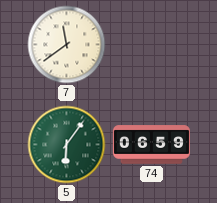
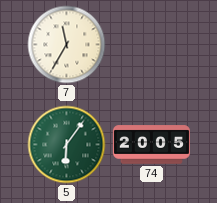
7: 11:39 -> 11:35
74: 06:59 -> 20:05
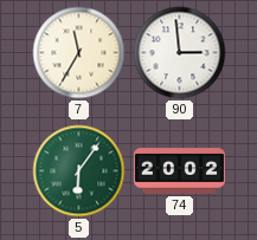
90: none -> 2:59
74: 20:05 -> 20:02
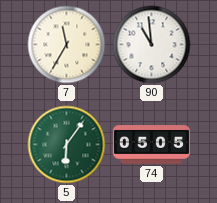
90: 2:59 -> 10:59
74: 20:02 -> 05:05
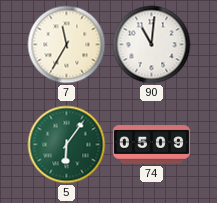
90: 10:59 -> 11:01
74: 05:05 -> 05:09
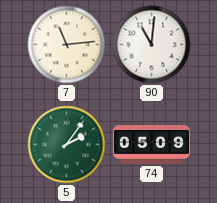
7: 11:35 -> 11:14
5: 6:06 -> 2:06
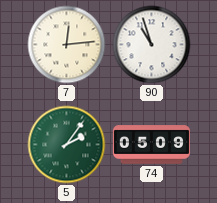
7: 11:14 -> 12:14
90: 11:01 -> 10:57
